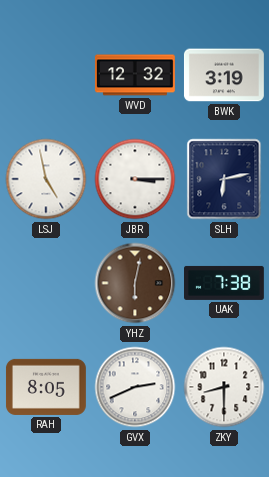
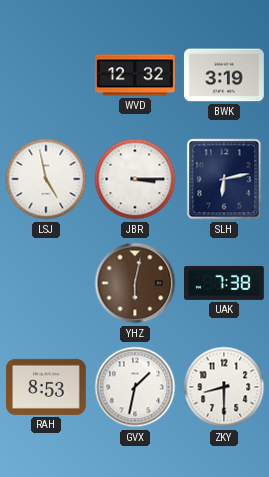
RAH: 8:05 -> 8:53
GVX: 2:41 -> 1:32
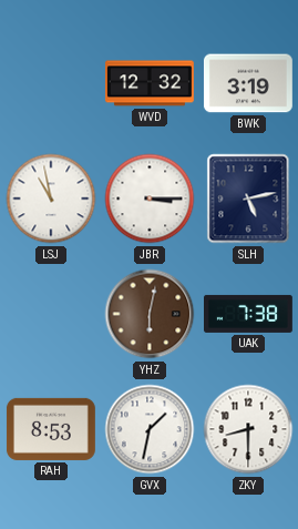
LSJ: 4:58 -> 10:58
SLH: 6:13 -> 5:13
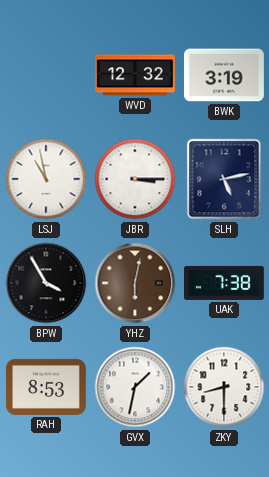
BPW: none -> 3:55
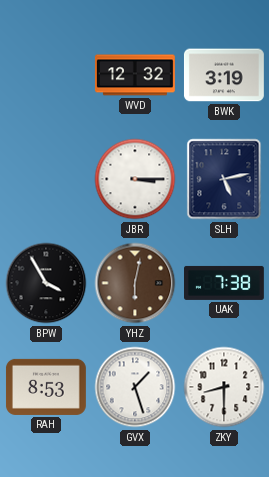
LSJ: 10:58 -> none
GVX: 1:32 -> 1:27
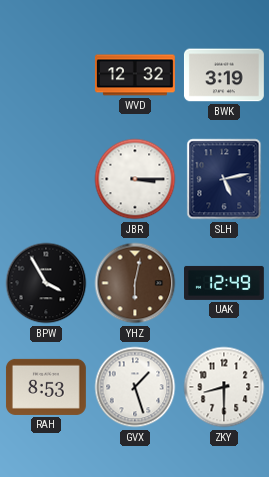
UAK: 7:38 -> 12:49
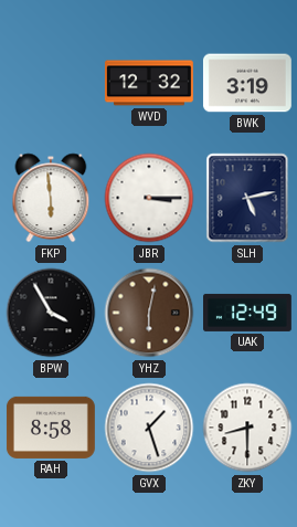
FKP: none -> 5:59
RAH: 8:53 -> 8:58
